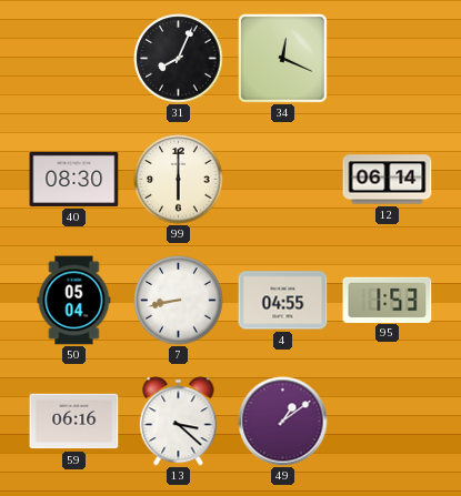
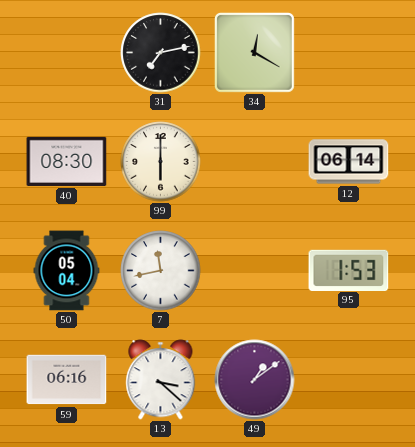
31: 8:04 -> 7:13
34: 12:19 -> 12:20
7: 8:43 -> 11:43
4: 04:55 -> none
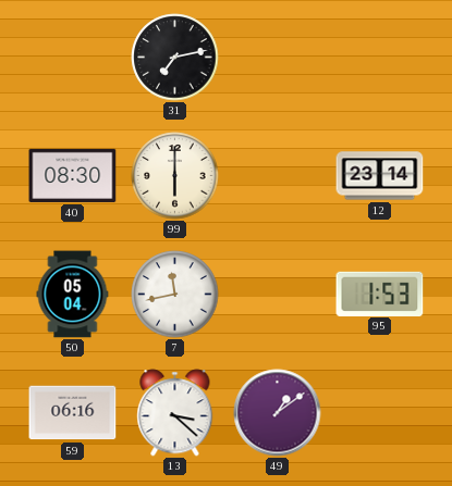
34: 12:20 -> none
12: 06:14 -> 23:14
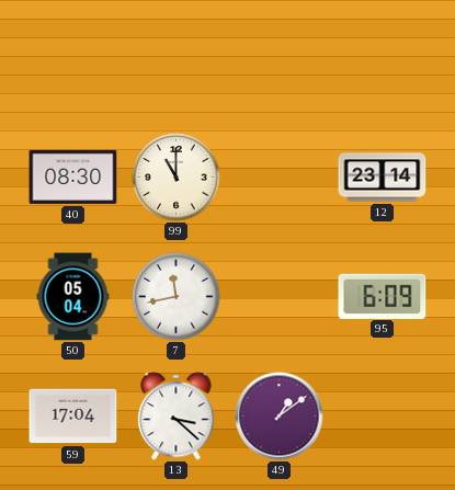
31: 7:13 -> none
99: 6:00 -> 11:00
95: 1:53 -> 6:09
59: 06:16 -> 17:04
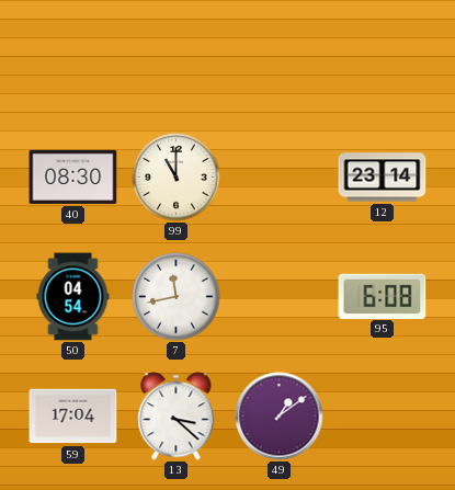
50: 05:04 -> 04:54
95: 6:09 -> 6:08
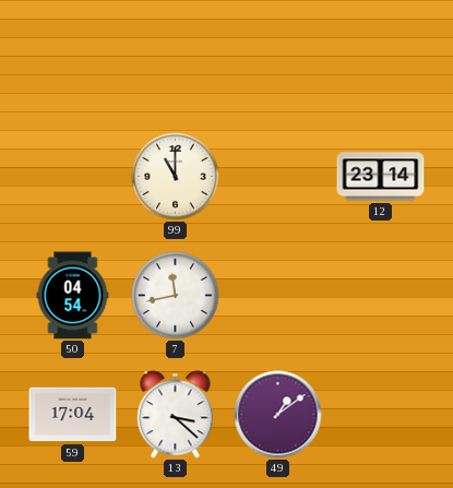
40: 08:30 -> none
95: 6:08 -> none
